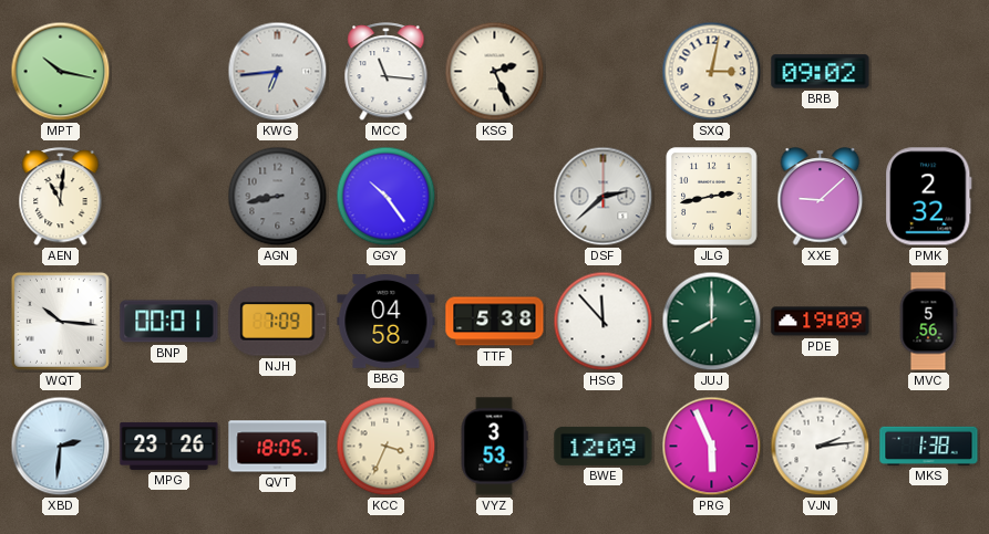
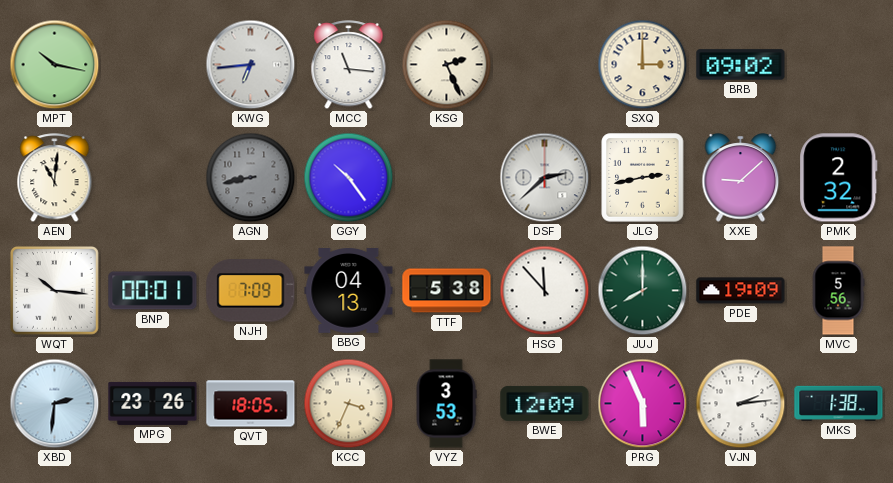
SXQ: 3:02 -> 3:00
BBG: 04:58 -> 04:13
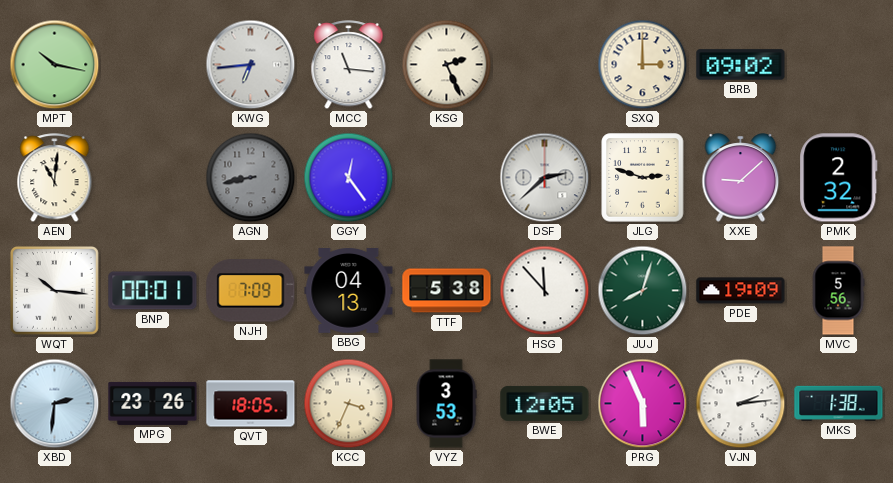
GGY: 10:24 -> 12:24
JLG: 2:43 -> 2:48
JUJ: 8:00 -> 8:03
BWE: 12:09 -> 12:05
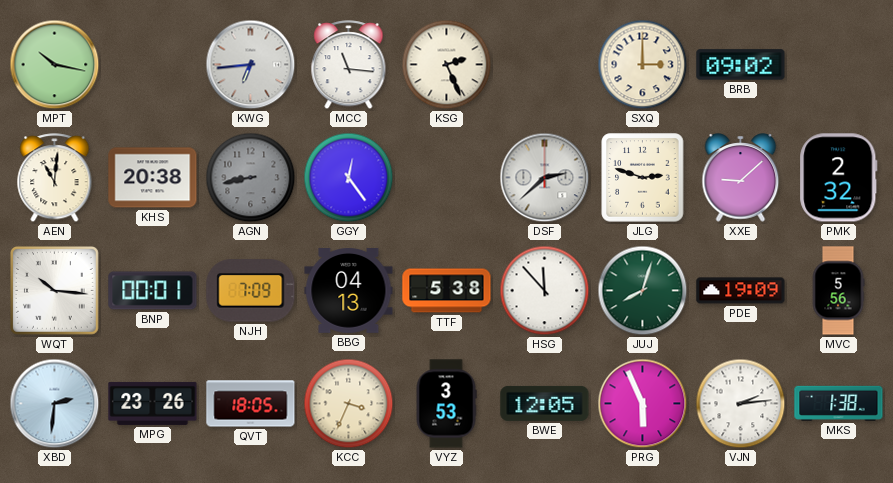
KHS: none -> 20:38
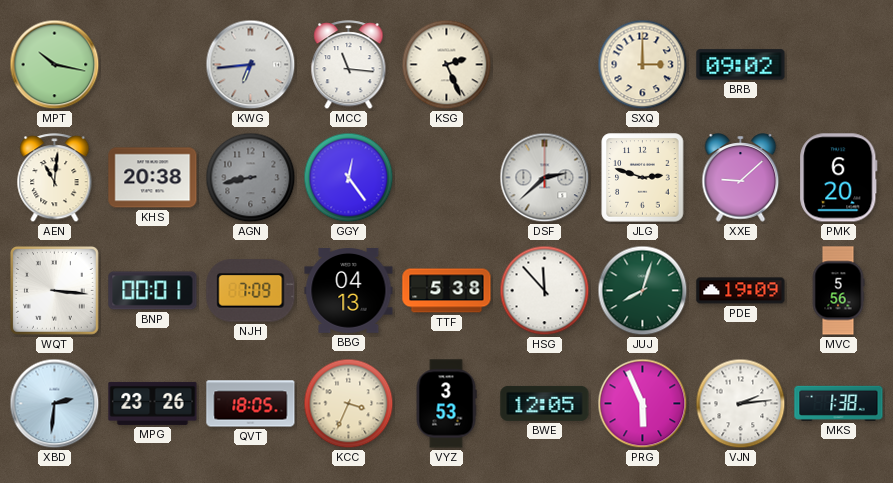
PMK: 2:32 -> 6:20
WQT: 10:16 -> 3:16
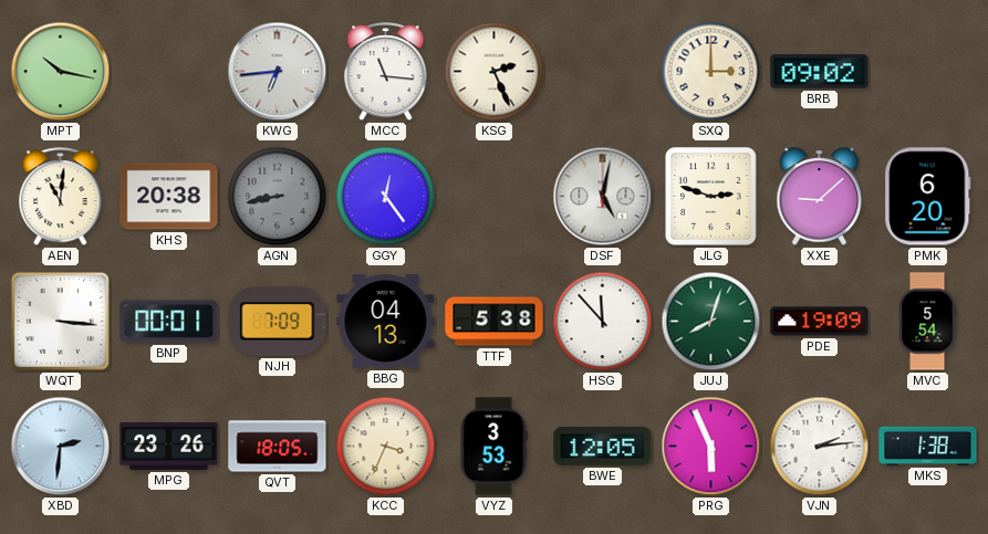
DSF: 2:38 -> 5:02
MVC: 5:56 -> 5:54
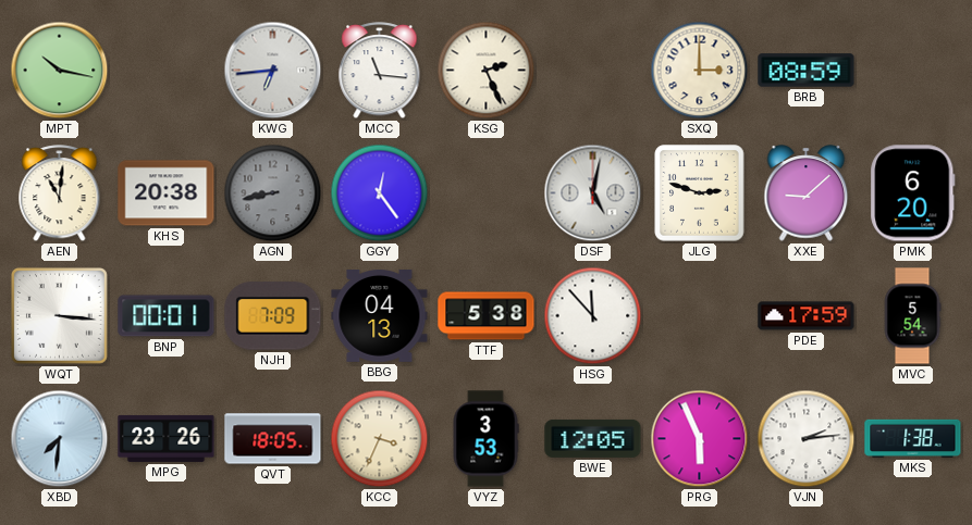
BRB: 09:02 -> 08:59
JUJ: 8:03 -> none
PDE: 19:09 -> 17:59
XBD: 2:31 -> 7:31
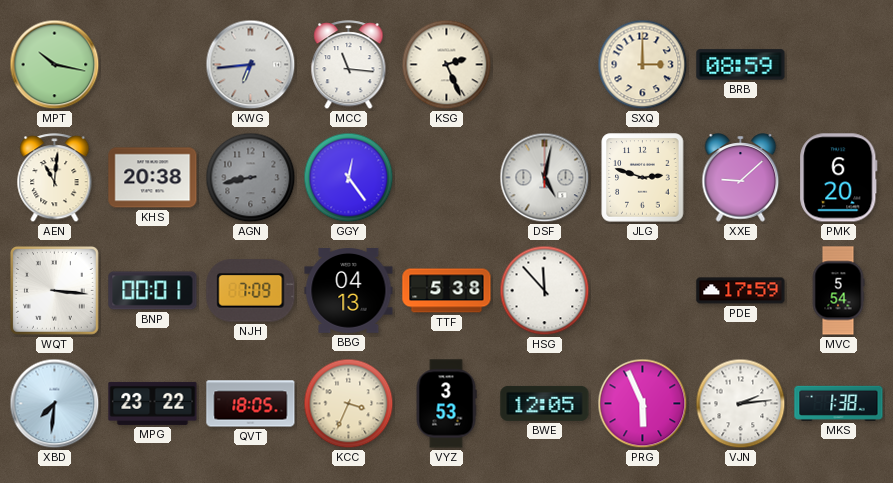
MPG: 23:26 -> 23:22
